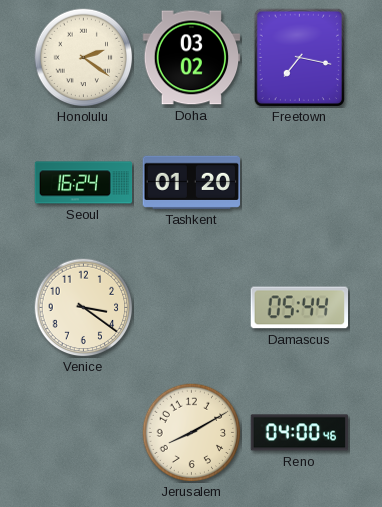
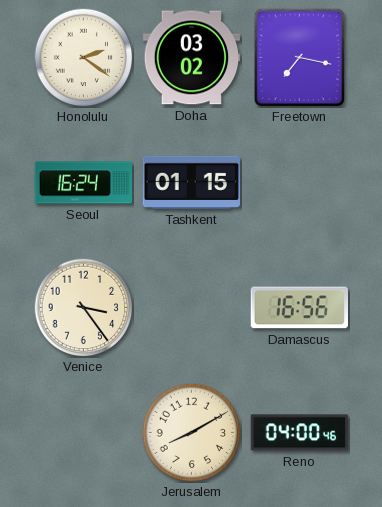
Tashkent: 01:20 -> 01:15
Venice: 3:21 -> 3:24
Damascus: 05:44 -> 16:56
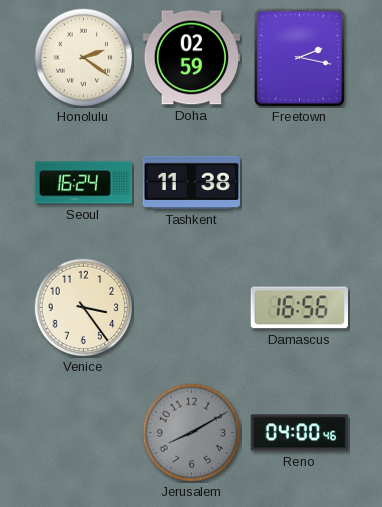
Doha: 03:02 -> 02:59
Freetown: 7:17 -> 2:17
Tashkent: 01:15 -> 11:38
Jerusalem dial: cream -> grey
